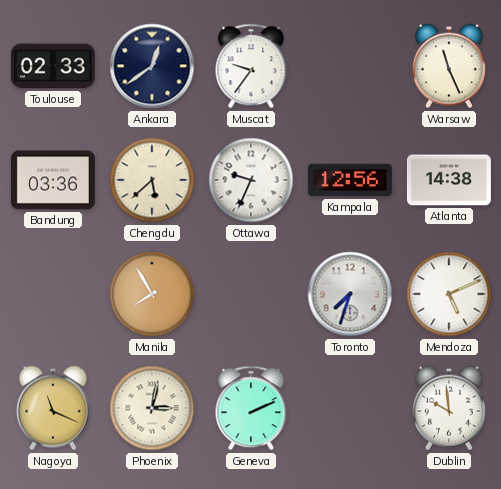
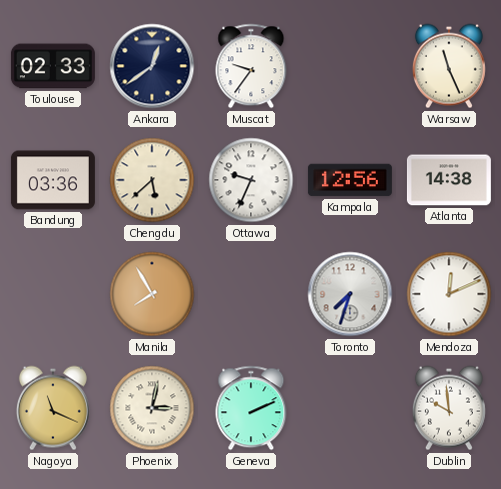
Mendoza: 5:11 -> 12:11
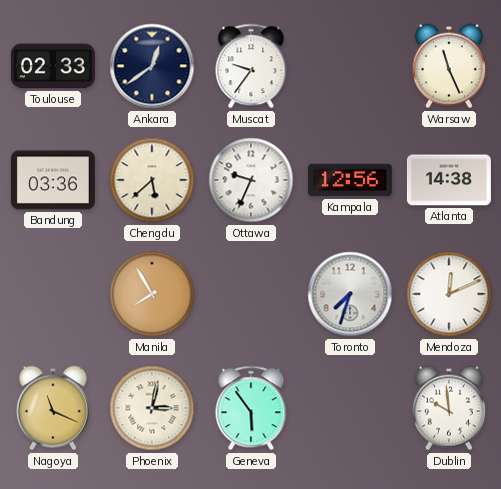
Geneva: 2:11 -> 5:54
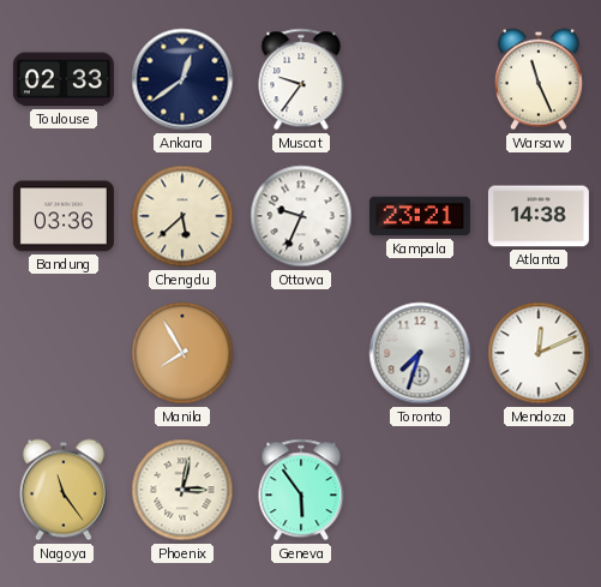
Kampala: 12:56 -> 23:21
Nagoya: 11:19 -> 11:24
Dublin: 9:59 -> none
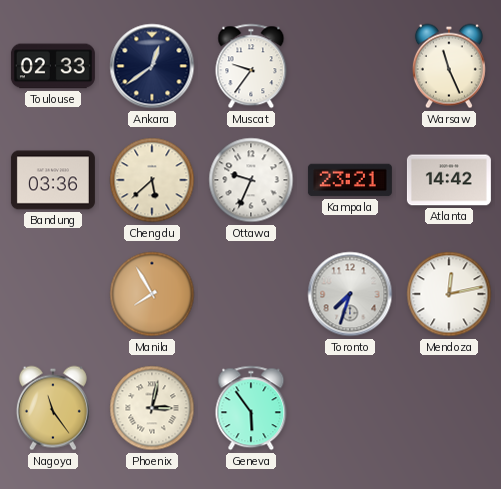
Atlanta: 14:38 -> 14:42
Mendoza: 12:11 -> 12:13
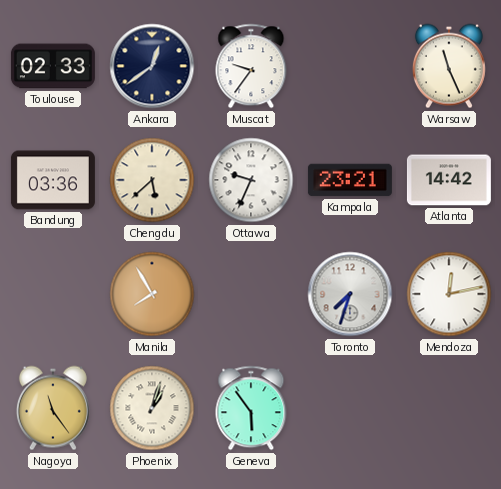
Phoenix: 3:02 -> 1:03
